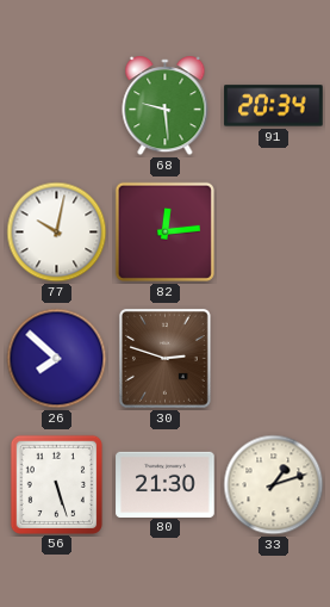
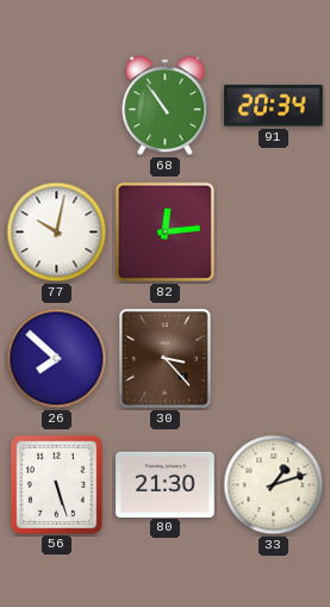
68: 9:29 -> 10:54
30: 2:48 -> 3:23
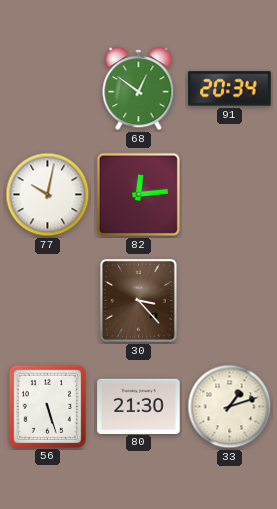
68: 10:54 -> 12:51
26: 7:52 -> none
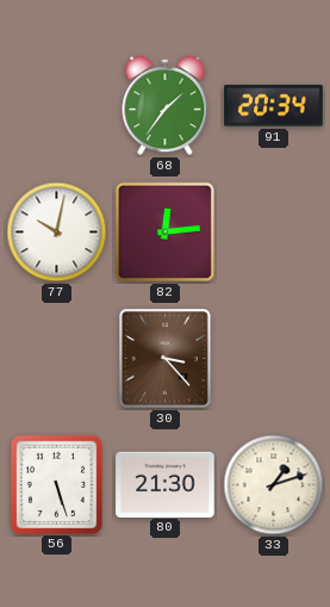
68: 12:51 -> 1:36
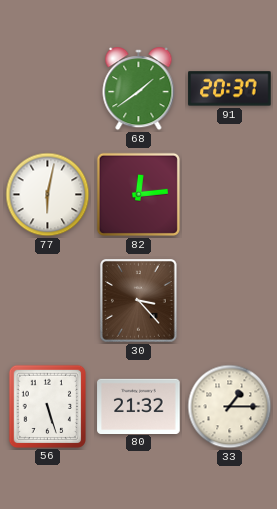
68: 1:36 -> 1:39
91: 20:34 -> 20:37
77: 10:02 -> 6:02
80: 21:30 -> 21:32
33: 1:12 -> 1:15
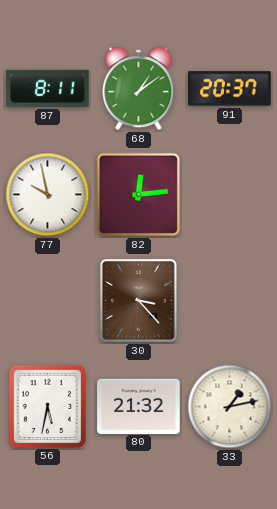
87: none -> 8:11
68: 1:39 -> 1:09
77: 6:02 -> 9:58
56: 5:27 -> 5:32
33: 1:15 -> 1:13
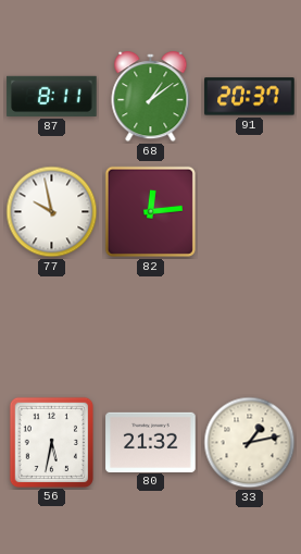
30: 3:23 -> none
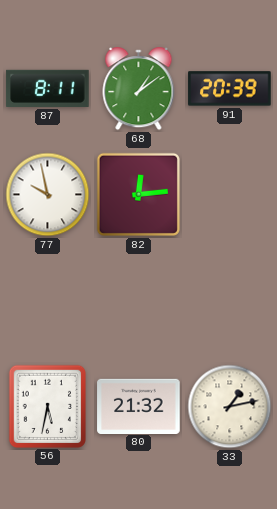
91: 20:37 -> 20:39
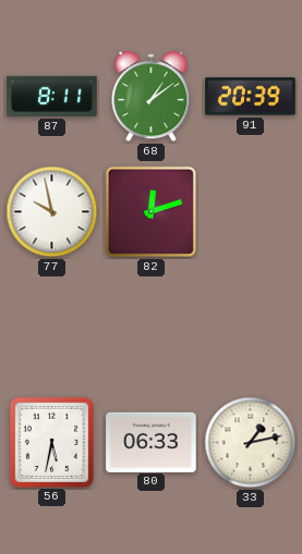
82: 12:14 -> 12:12
80: 21:32 -> 06:33
